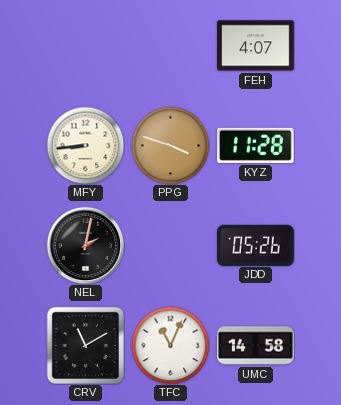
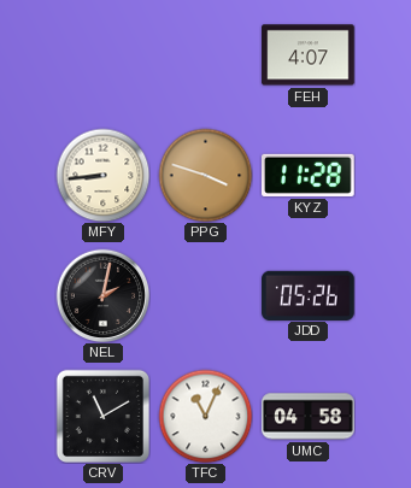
UMC: 14:58 -> 04:58
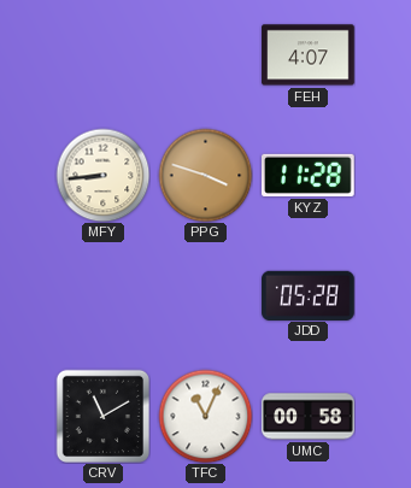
NEL: 2:02 -> none
JDD: 05:26 -> 05:28
UMC: 04:58 -> 00:58
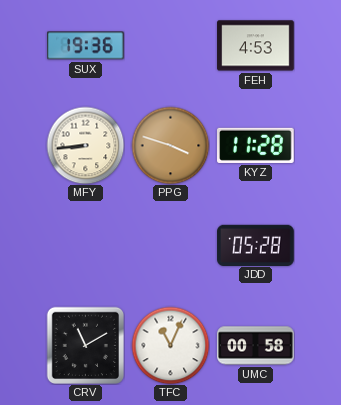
SUX: none -> 19:36
FEH: 4:07 -> 4:53
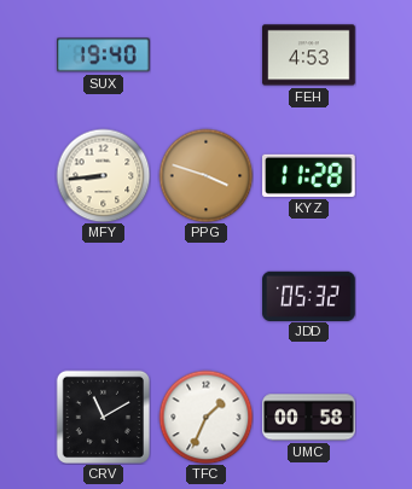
SUX: 19:36 -> 19:40
JDD: 05:28 -> 05:32
TFC: 11:04 -> 1:34
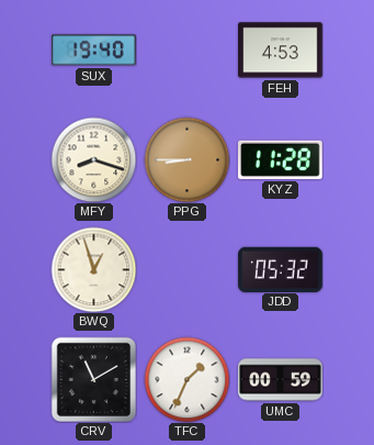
MFY: 8:44 -> 8:18
PPG: 3:48 -> 8:45
BWQ: none -> 12:57
UMC: 00:58 -> 00:59
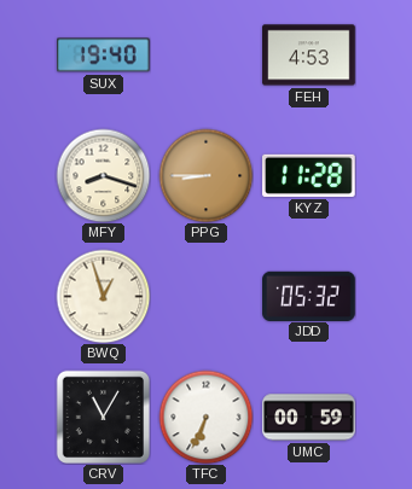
CRV: 11:10 -> 11:05
TFC: 1:34 -> 6:34
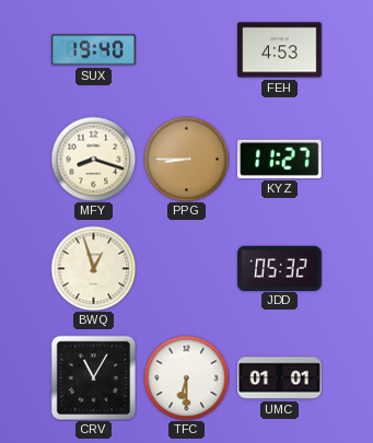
KYZ: 11:28 -> 11:27
TFC: 6:34 -> 6:30
UMC: 00:59 -> 01:01
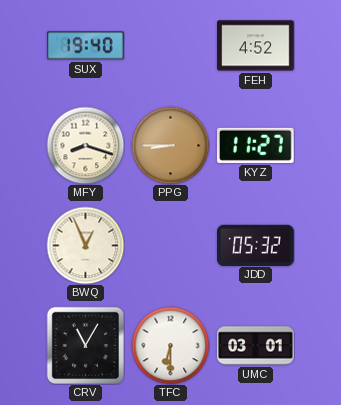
FEH: 4:53 -> 4:52
BWQ: 12:57 -> 12:56
UMC: 01:01 -> 03:01
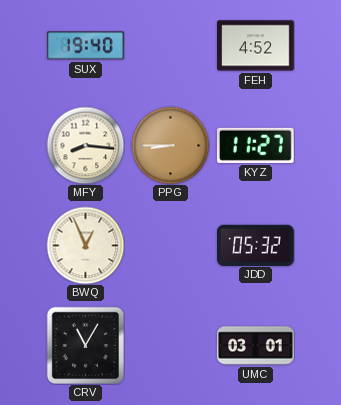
MFY: 8:18 -> 8:16
TFC: 6:30 -> none
